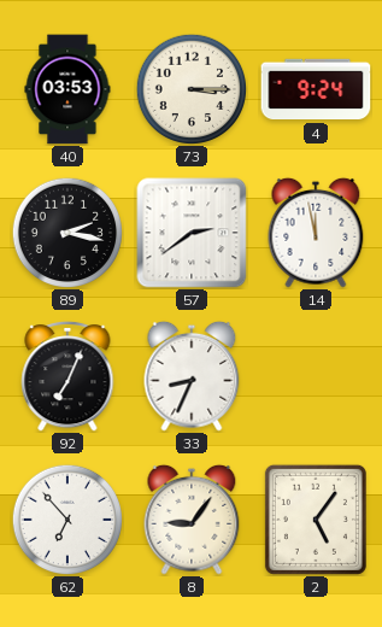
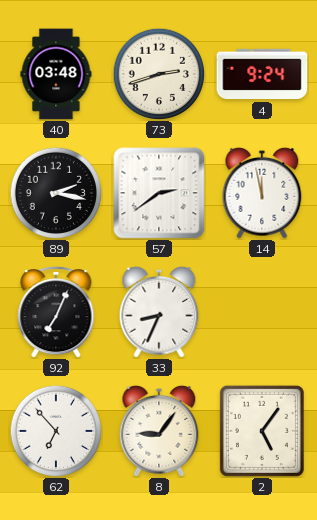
40: 03:53 -> 03:48
73: 3:15 -> 2:42
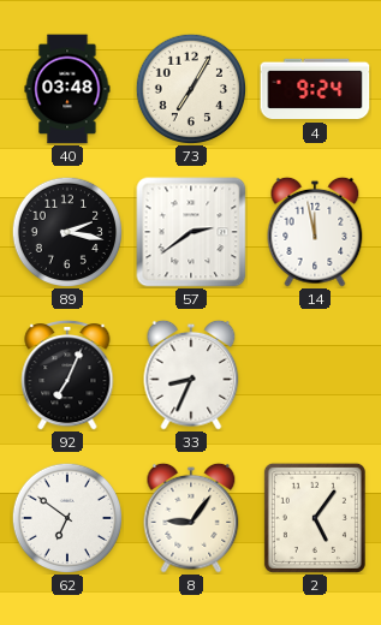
73: 2:42 -> 7:05
62: 6:53 -> 6:51
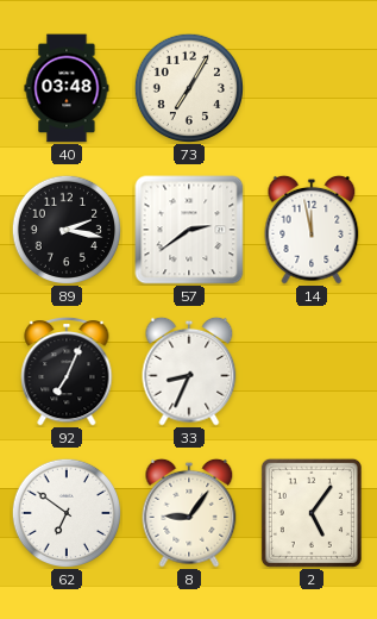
4: 9:24 -> none
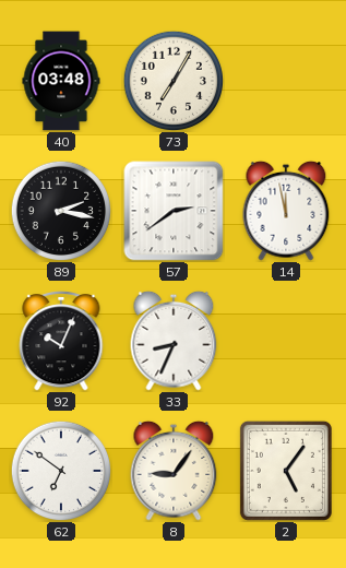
92: 7:04 -> 10:04
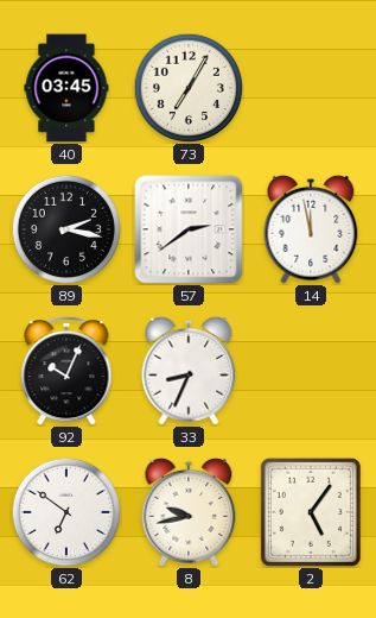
40: 03:48 -> 03:45
8: 9:06 -> 9:43
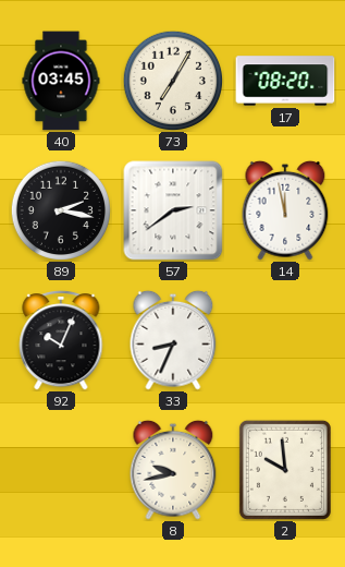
17: none -> 08:20
62: 6:51 -> none
2: 5:06 -> 9:59
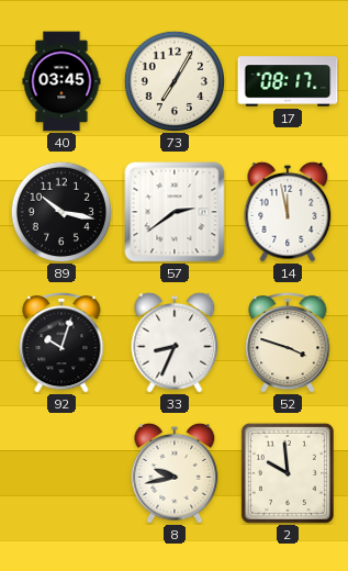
17: 08:20 -> 08:17
89: 2:17 -> 10:17
92: 10:04 -> 10:03
52: none -> 3:48
